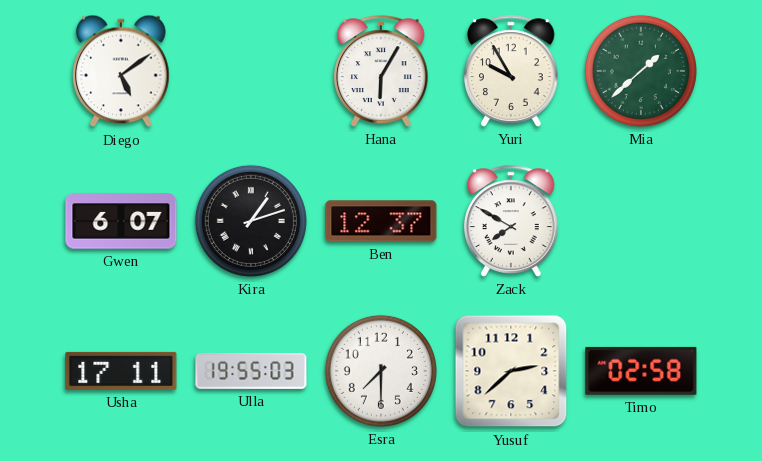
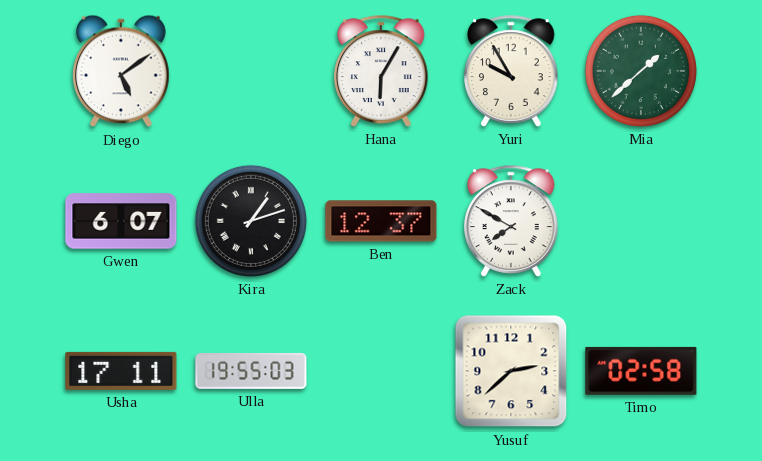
Esra: 7:30 -> none
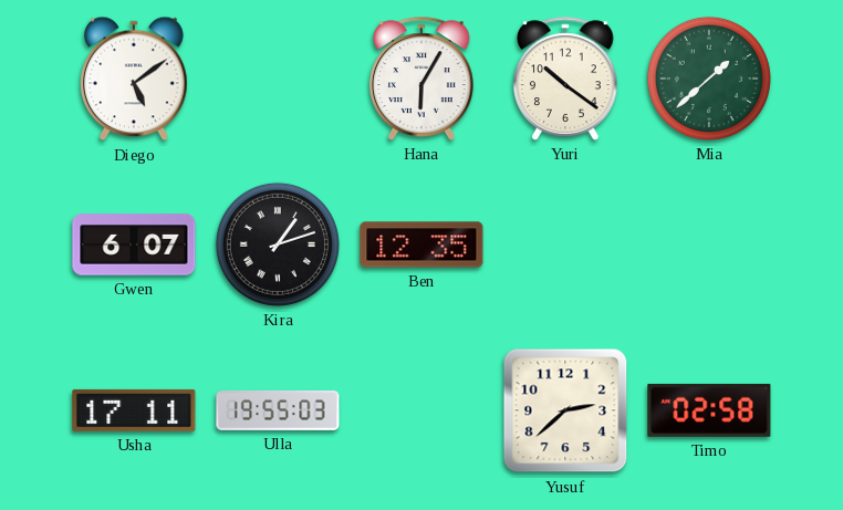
Yuri: 9:55 -> 10:21
Ben: 12:37 -> 12:35
Zack: 7:50 -> none
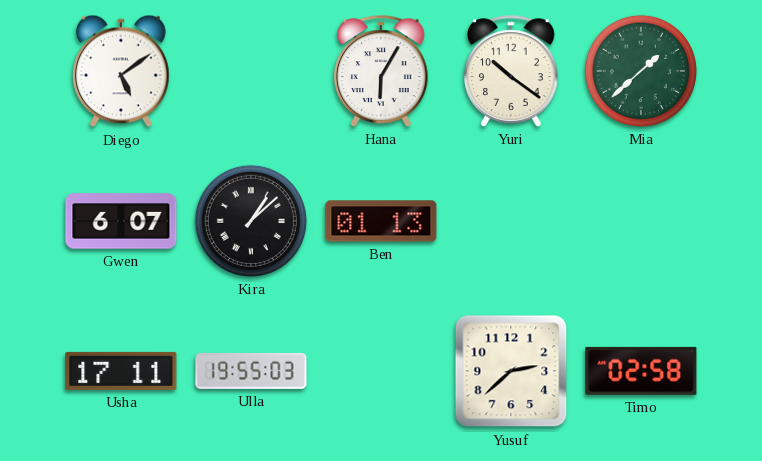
Kira: 1:12 -> 1:08
Ben: 12:35 -> 01:13
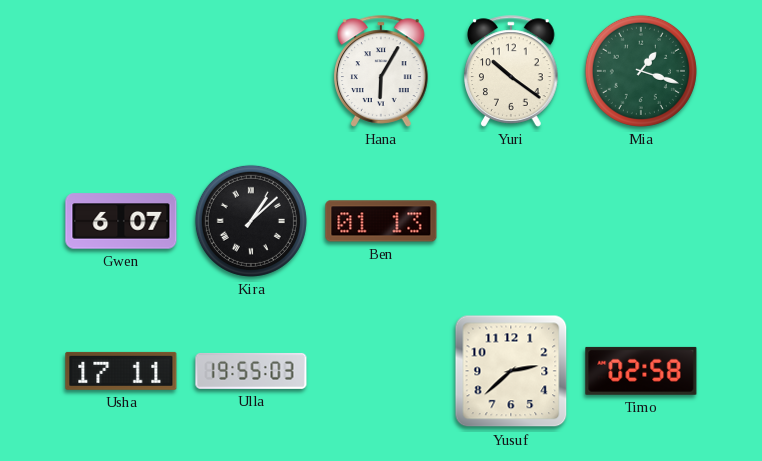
Diego: 5:09 -> none
Mia: 1:38 -> 1:18
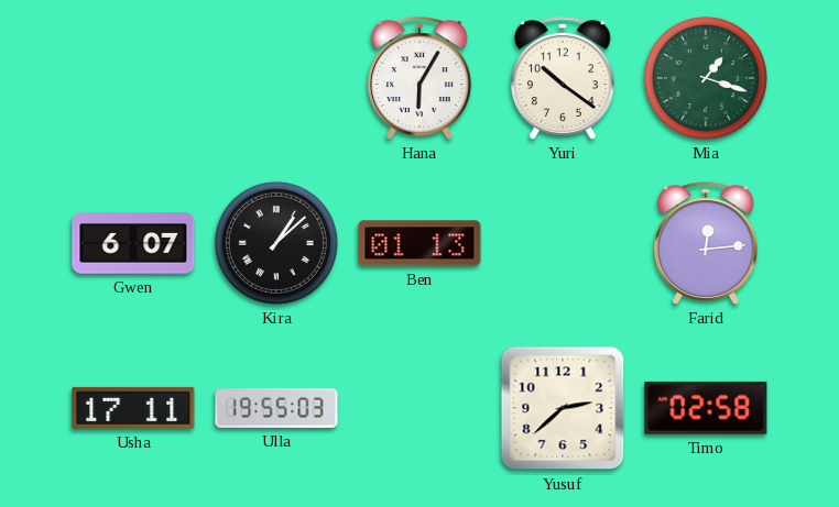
Farid: none -> 12:14
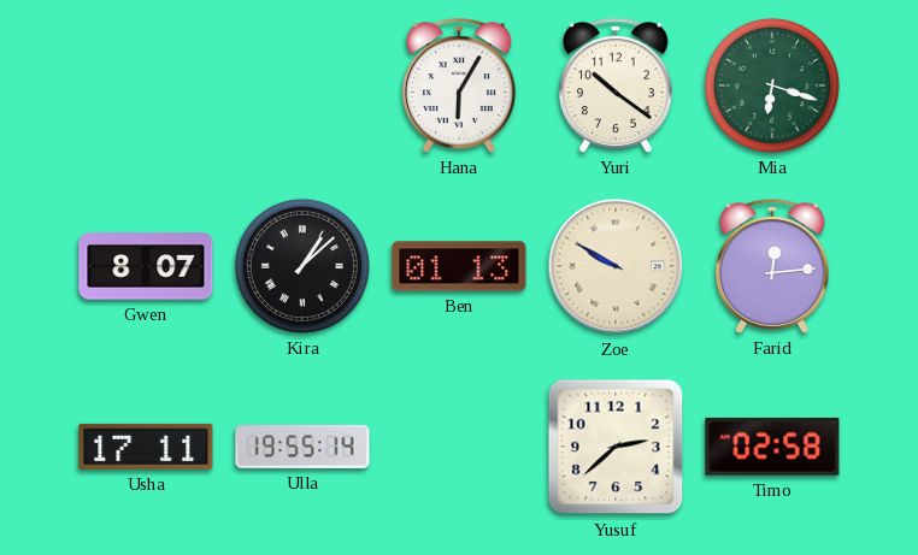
Mia: 1:18 -> 6:18
Gwen: 6:07 -> 8:07
Zoe: none -> 9:50
Ulla: 19:55:03 -> 19:55:14
